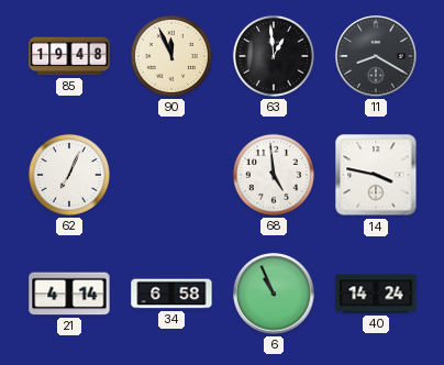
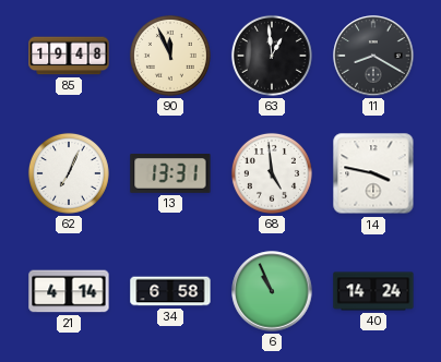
13: none -> 13:31
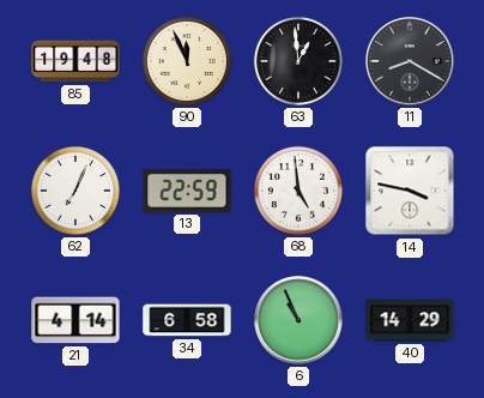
13: 13:31 -> 22:59
40: 14:24 -> 14:29
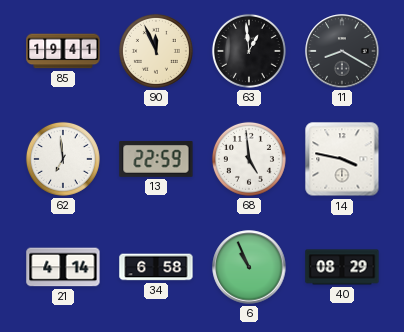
85: 19:48 -> 19:41
62: 7:04 -> 6:59
40: 14:29 -> 08:29
